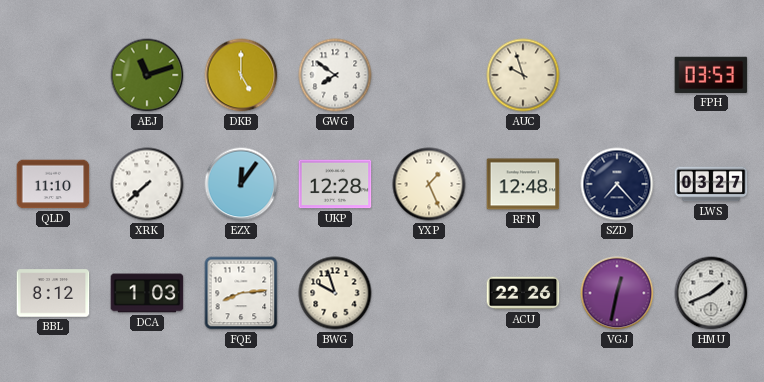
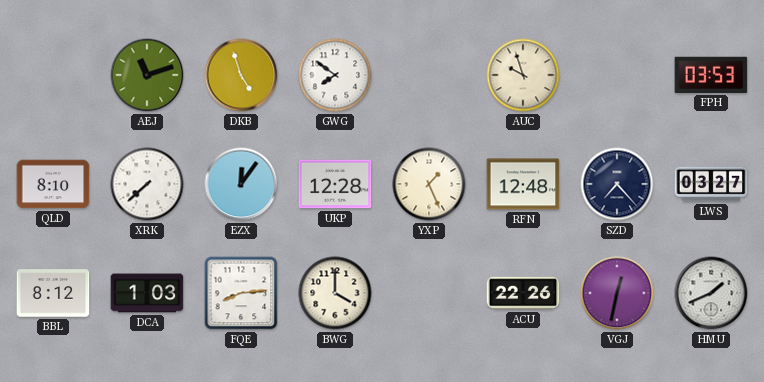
DKB: 5:00 -> 4:57
QLD: 11:10 -> 8:10
BWG: 9:57 -> 4:00
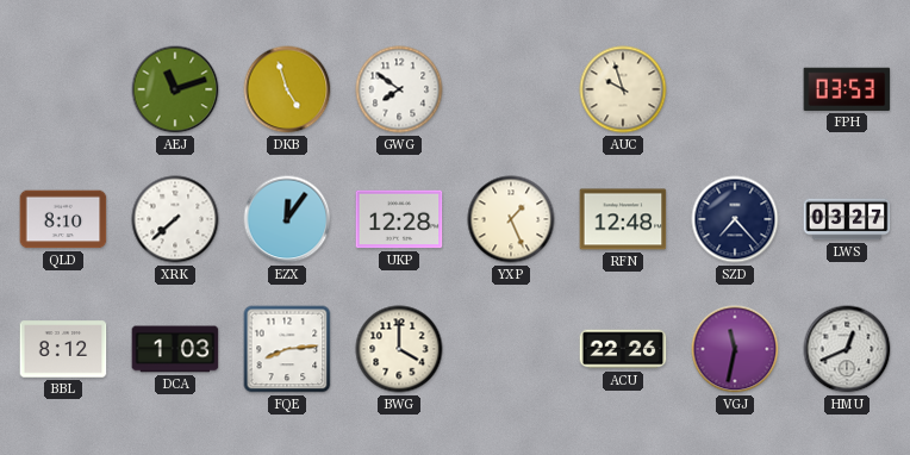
VGJ: 12:32 -> 11:32
HMU: 1:41 -> 12:41
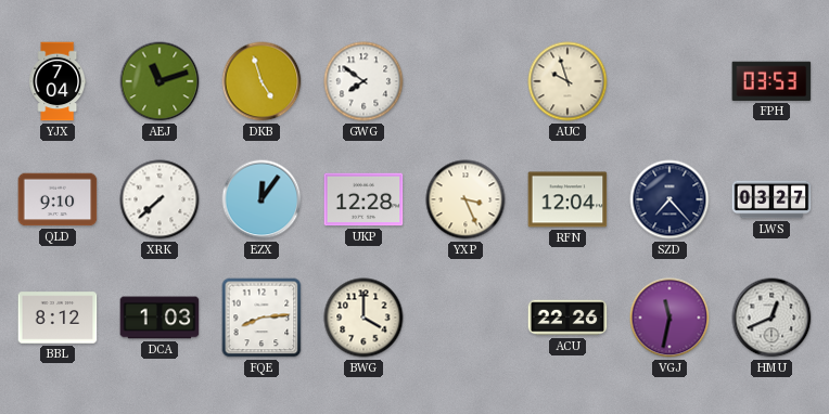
YJX: none -> 7:04
QLD: 8:10 -> 9:10
YXP: 1:26 -> 3:26
RFN: 12:48 -> 12:04
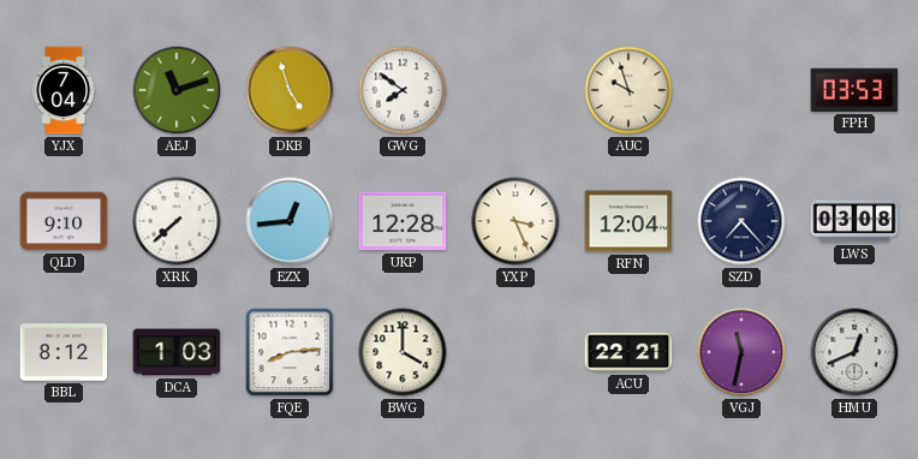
EZX: 12:06 -> 12:44
LWS: 03:27 -> 03:08
ACU: 22:26 -> 22:21
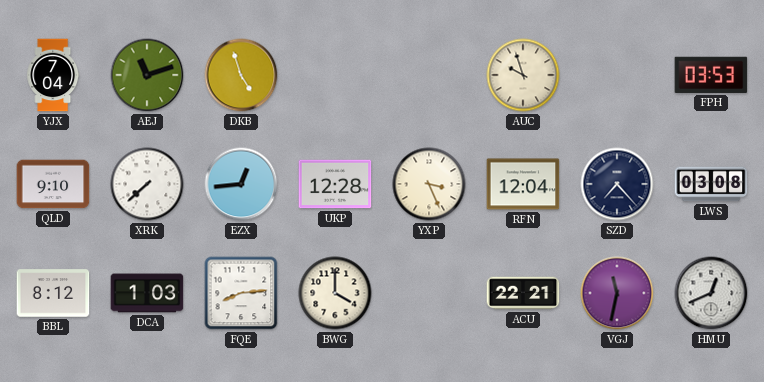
GWG: 7:51 -> none
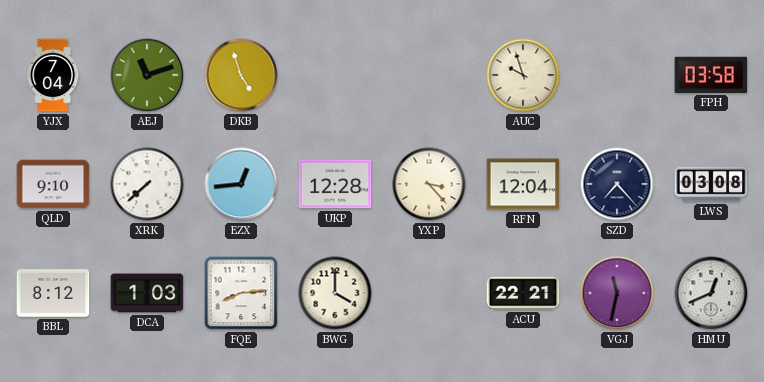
FPH: 03:53 -> 03:58
YXP: 3:26 -> 3:23
